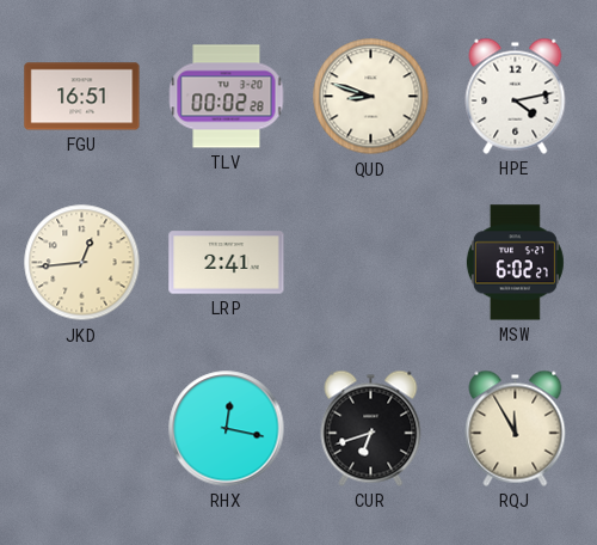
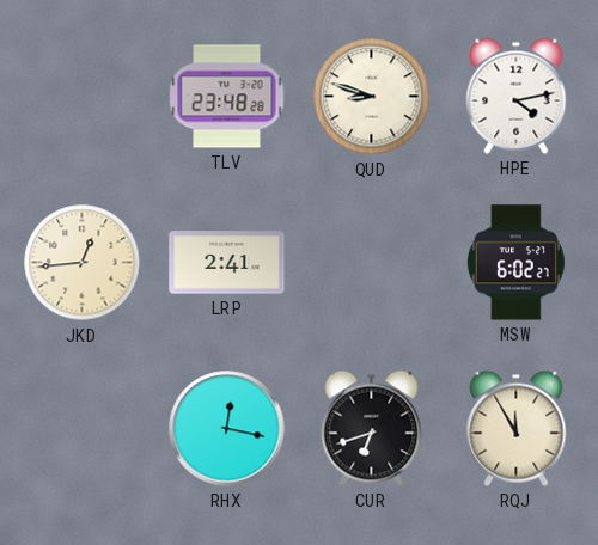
FGU: 16:51 -> none
TLV: 00:02 -> 23:48
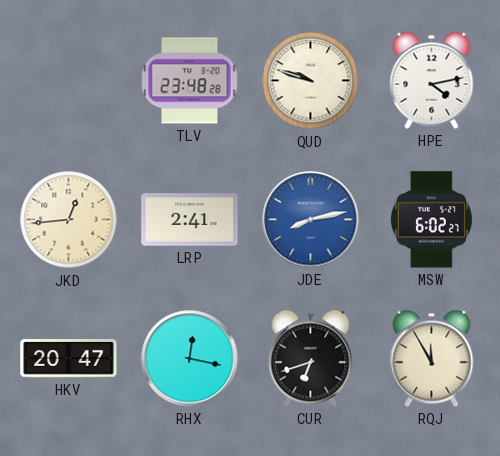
QUD: 8:48 -> 9:48
JDE: none -> 8:13
HKV: none -> 20:47
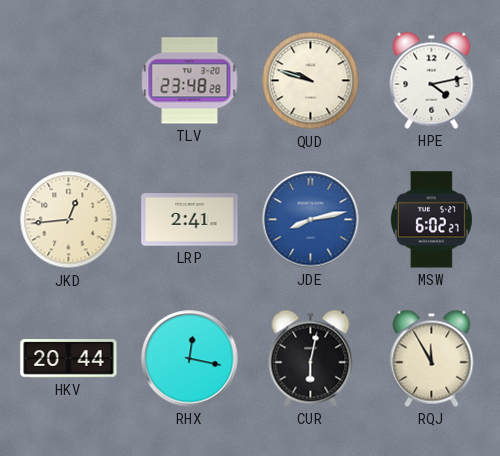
HKV: 20:47 -> 20:44
CUR: 6:42 -> 6:02
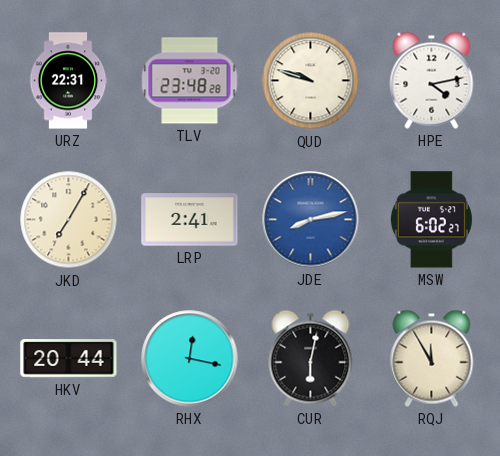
URZ: none -> 22:31
JKD: 12:44 -> 7:05
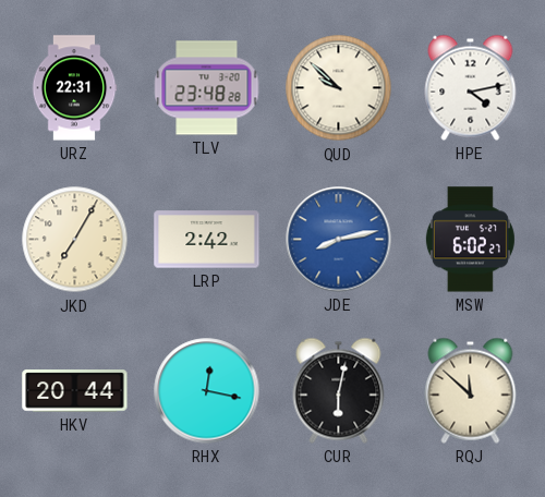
QUD: 9:48 -> 9:52
LRP: 2:41 -> 2:42
RQJ: 11:55 -> 11:52
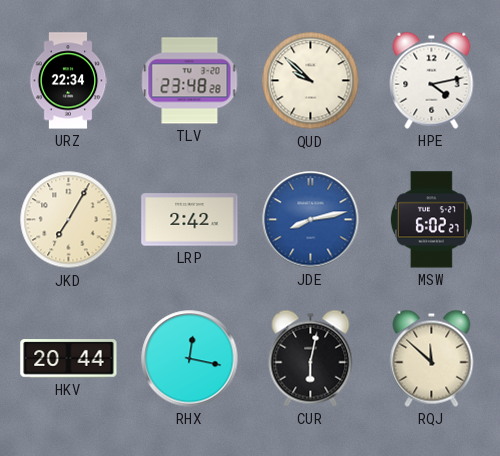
URZ: 22:31 -> 22:34
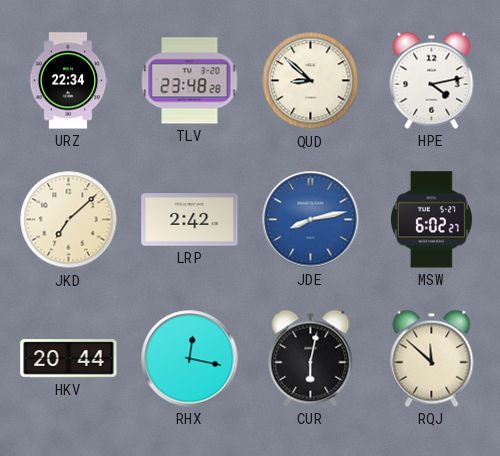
QUD: 9:52 -> 8:52
JKD: 7:05 -> 7:08
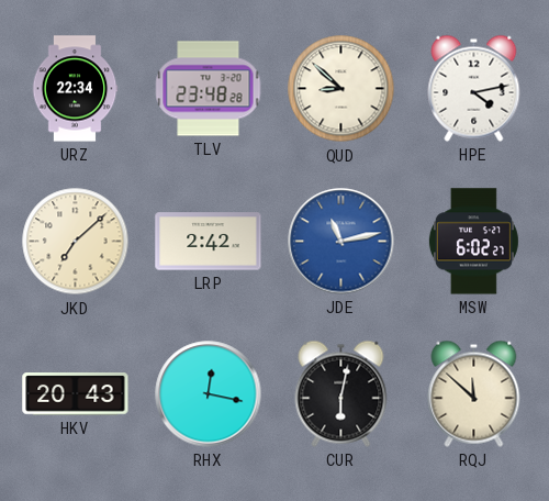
JDE: 8:13 -> 11:13
HKV: 20:44 -> 20:43
